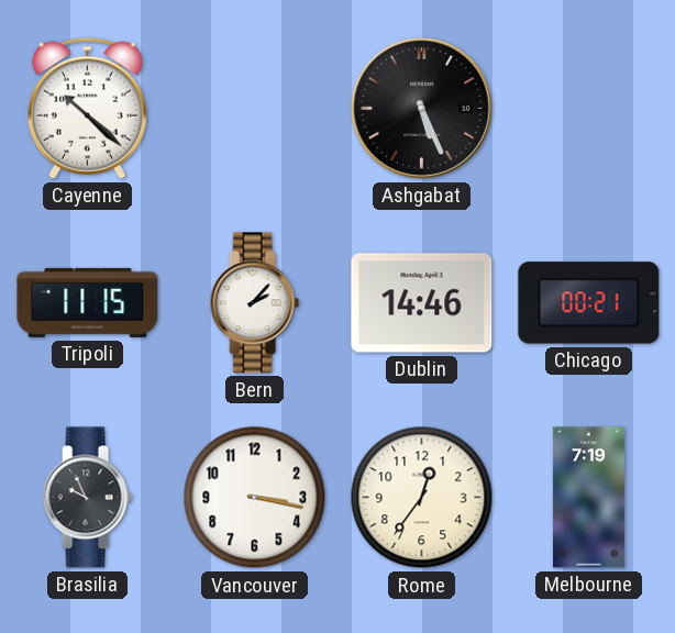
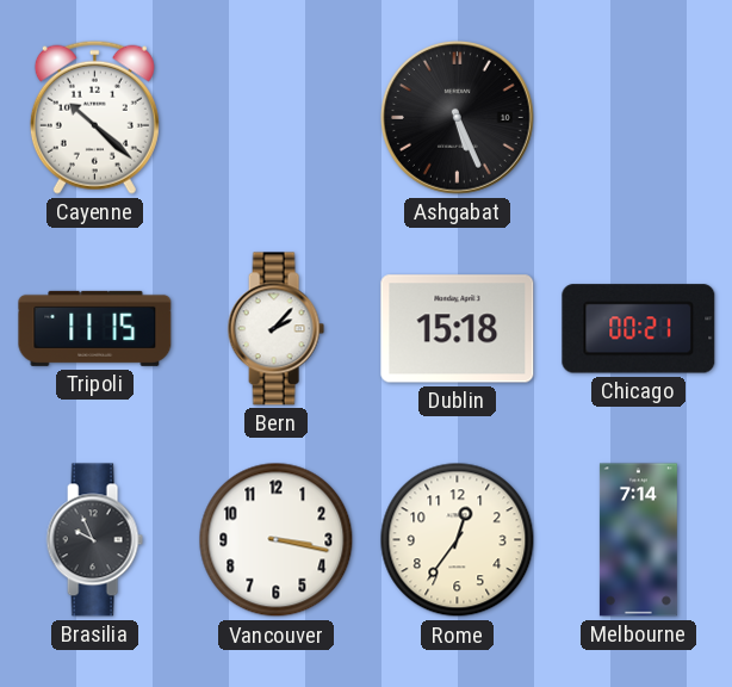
Dublin: 14:46 -> 15:18
Melbourne: 7:19 -> 7:14
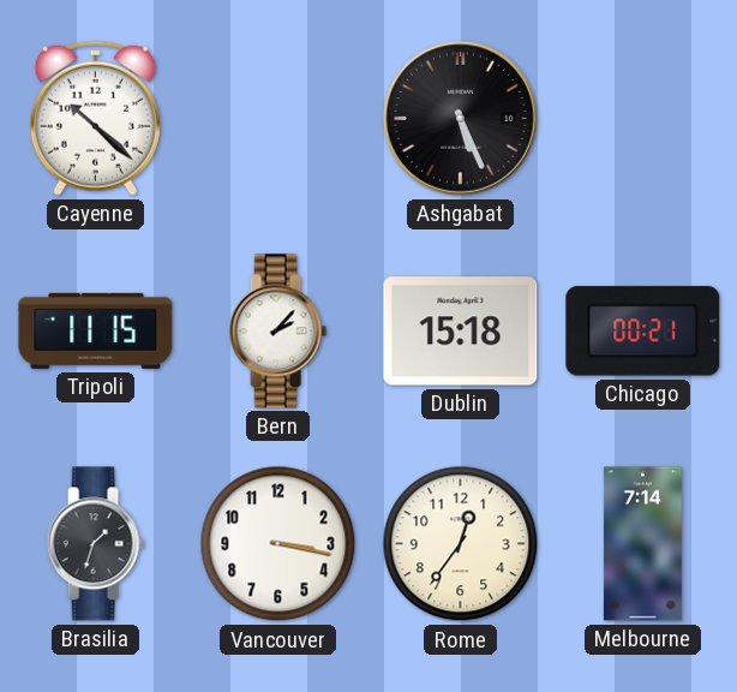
Brasilia: 9:56 -> 1:33
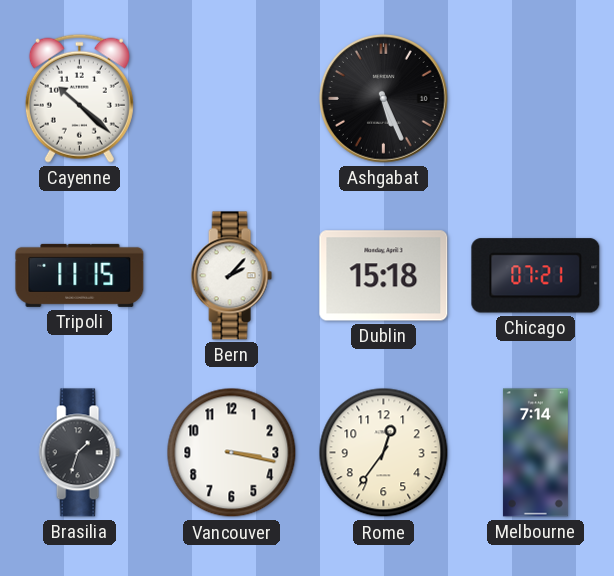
Chicago: 00:21 -> 07:21
